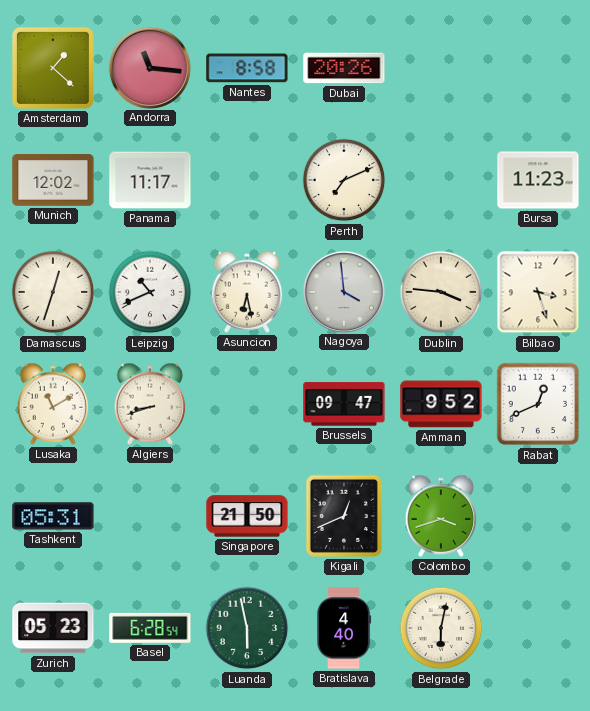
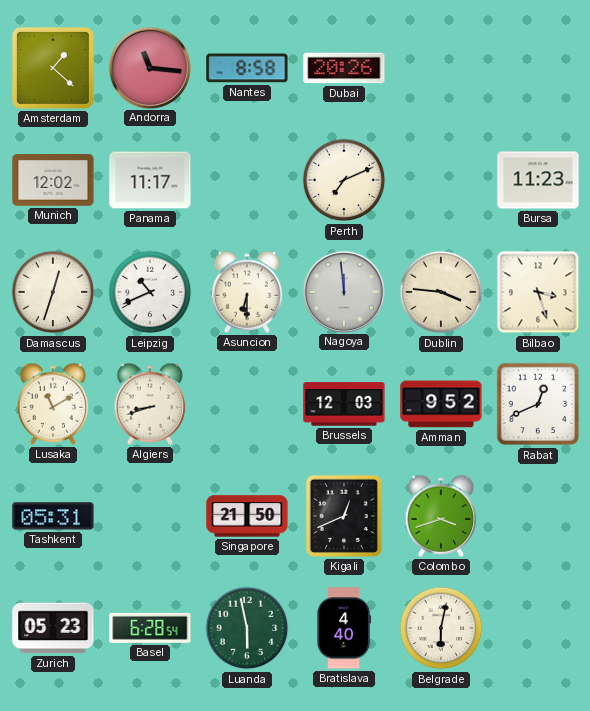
Asuncion: 6:28 -> 6:30
Nagoya: 3:59 -> 11:59
Brussels: 09:47 -> 12:03
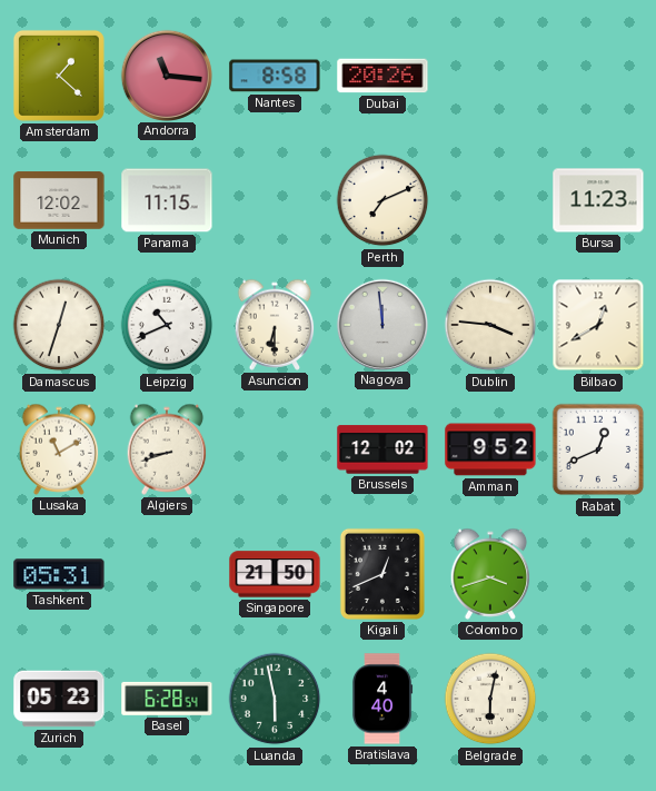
Panama: 11:17 -> 11:15
Bilbao: 3:27 -> 12:40
Brussels: 12:03 -> 12:02
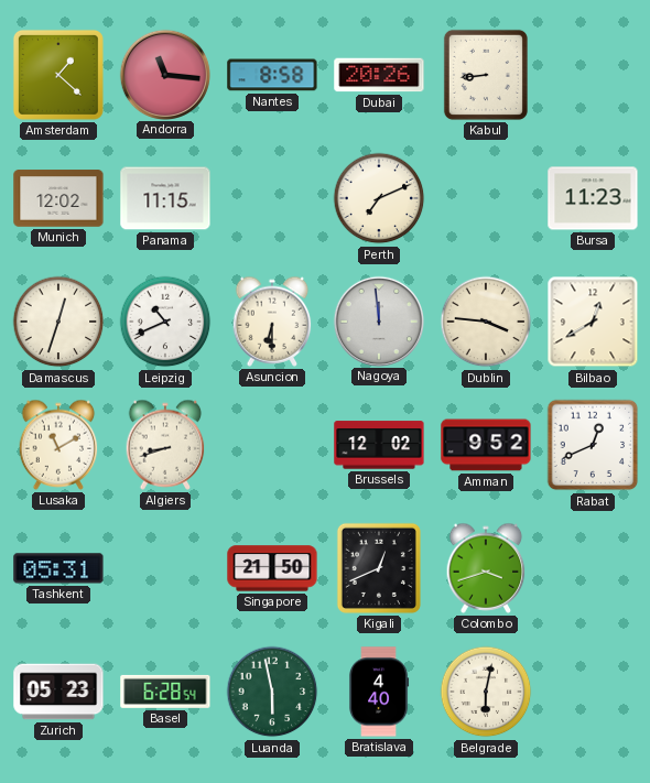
Kabul: none -> 8:44
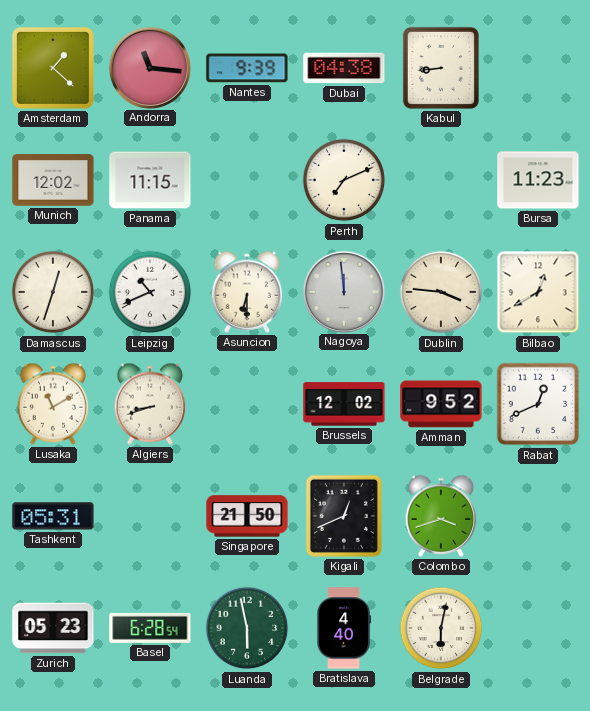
Nantes: 8:58 -> 9:39
Dubai: 20:26 -> 04:38
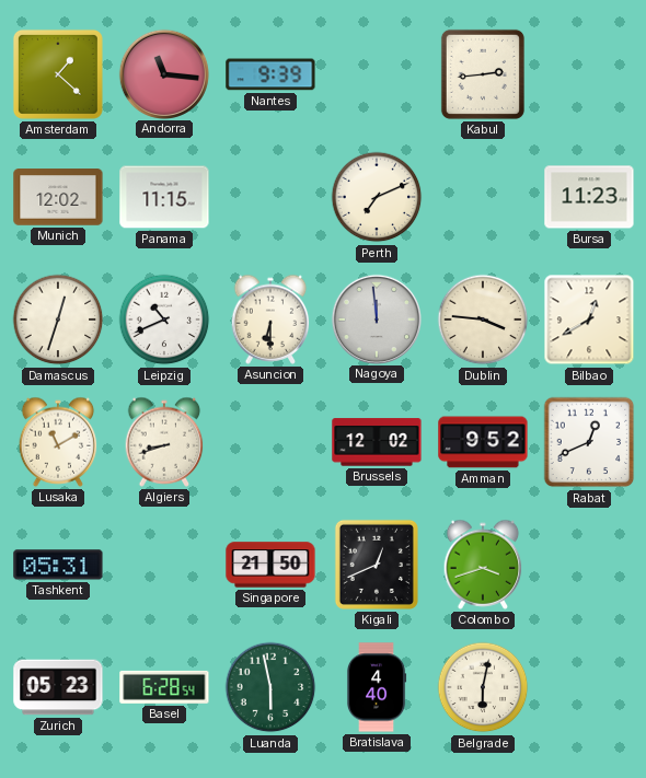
Dubai: 04:38 -> none
Kabul: 8:44 -> 2:44
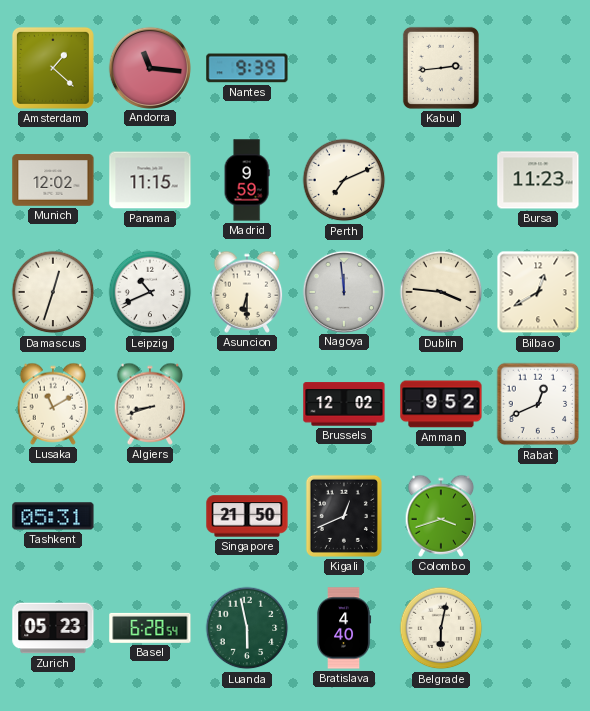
Madrid: none -> 9:59
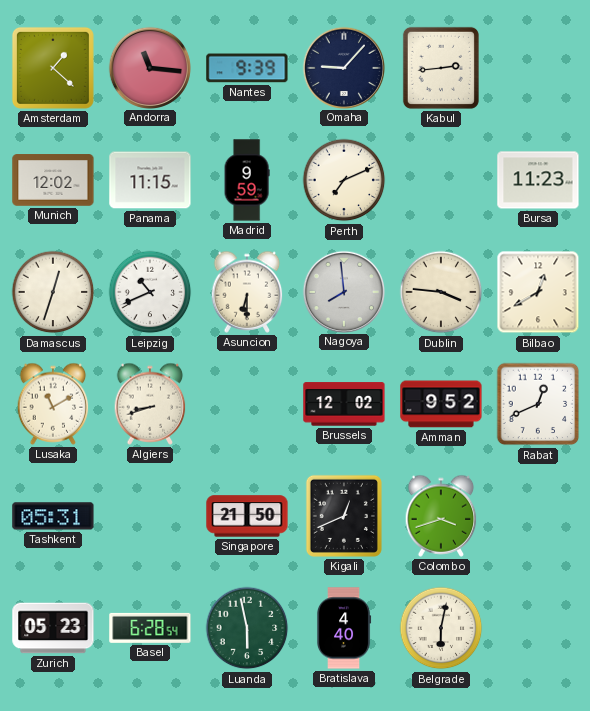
Omaha: none -> 9:07
Nagoya: 11:59 -> 7:59
